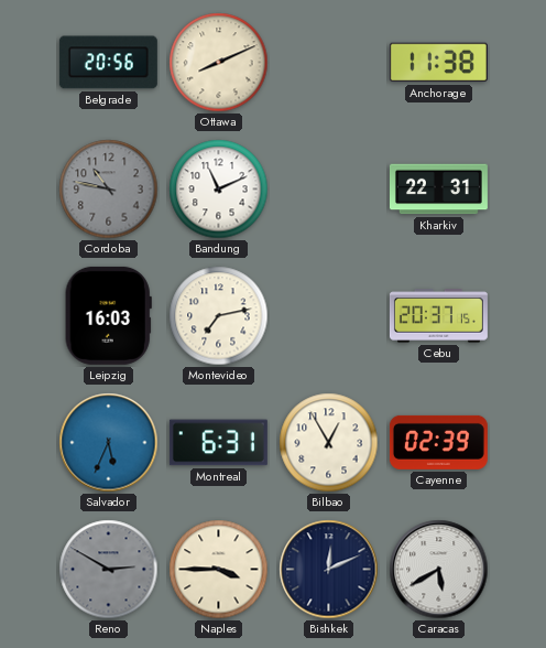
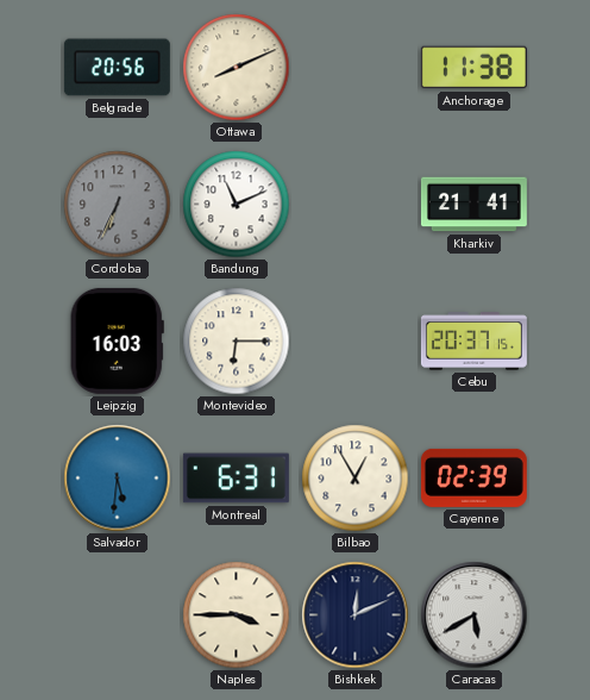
Cordoba: 10:47 -> 6:34
Kharkiv: 22:31 -> 21:41
Montevideo: 7:13 -> 6:15
Salvador: 5:34 -> 5:31
Reno: 2:50 -> none
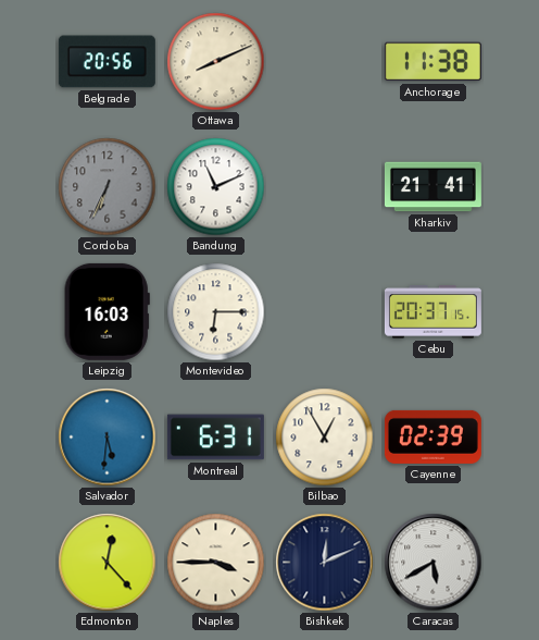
Edmonton: none -> 12:23
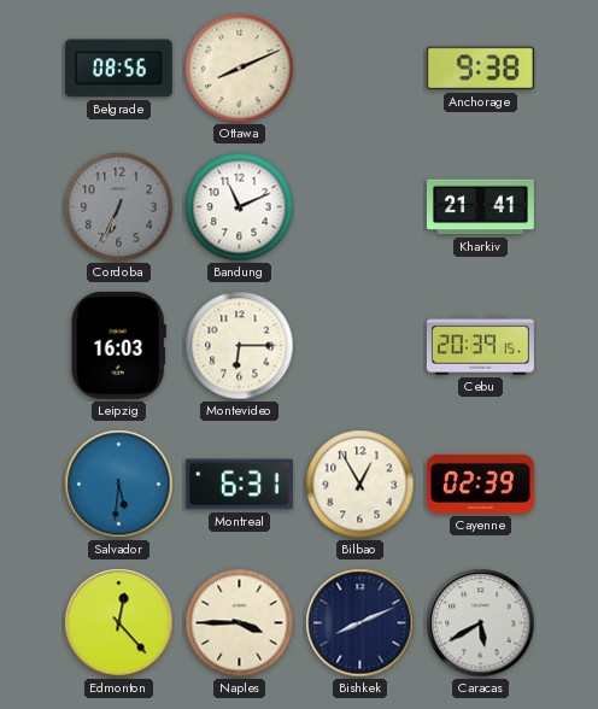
Belgrade: 20:56 -> 08:56
Anchorage: 11:38 -> 9:38
Cebu: 20:37 -> 20:39
Bishkek: 12:11 -> 8:11
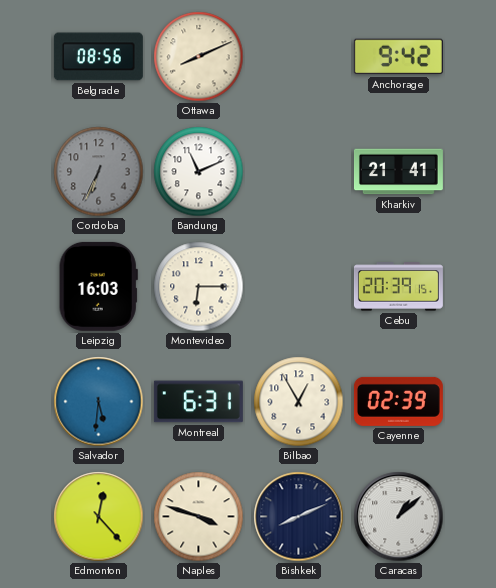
Anchorage: 9:38 -> 9:42
Naples: 3:45 -> 3:48
Caracas: 5:40 -> 1:08
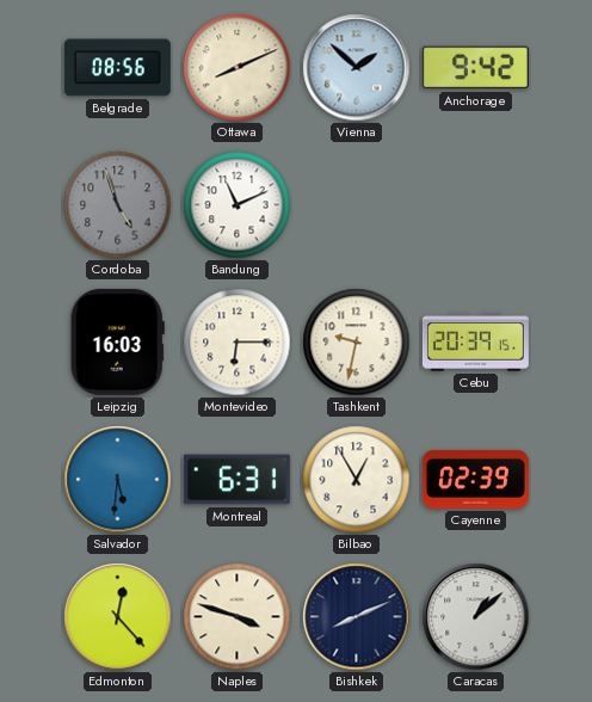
Vienna: none -> 1:52
Cordoba: 6:34 -> 4:57
Kharkiv: 21:41 -> none
Tashkent: none -> 9:32
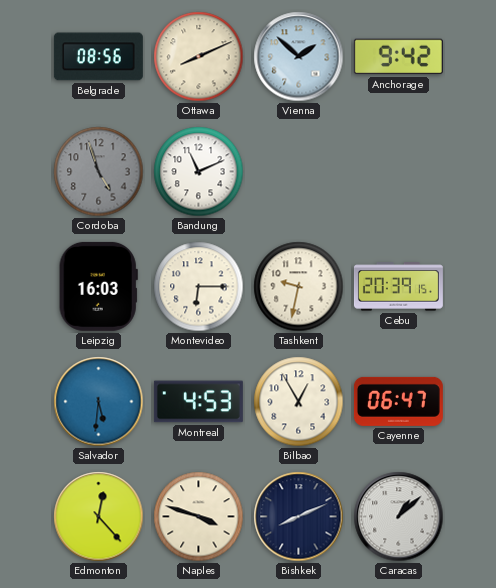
Montreal: 6:31 -> 4:53
Cayenne: 02:39 -> 06:47
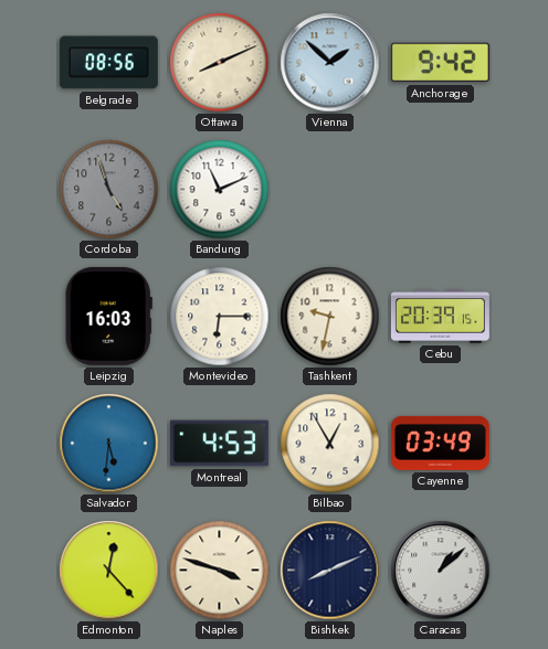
Cayenne: 06:47 -> 03:49
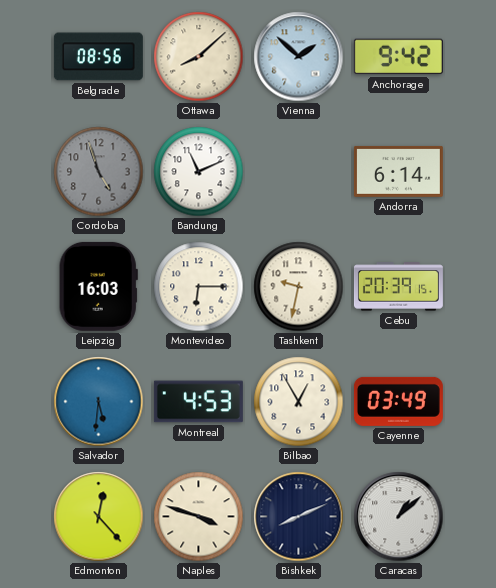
Ottawa: 8:11 -> 8:08
Andorra: none -> 6:14
